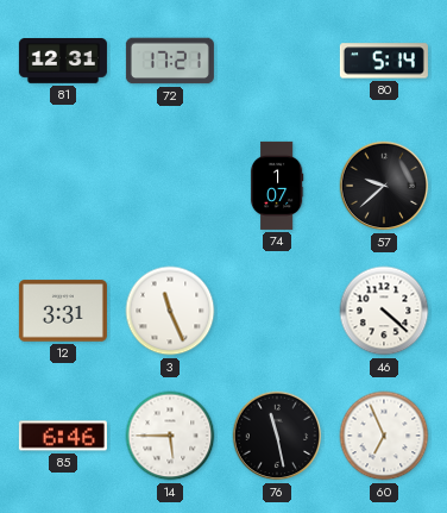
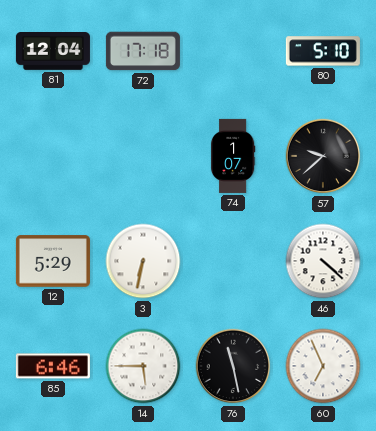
81: 12:31 -> 12:04
72: 17:21 -> 17:18
80: 5:14 -> 5:10
12: 3:31 -> 5:29
3: 11:26 -> 6:32
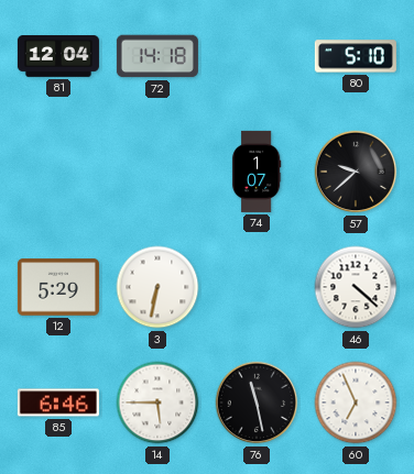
72: 17:18 -> 14:18
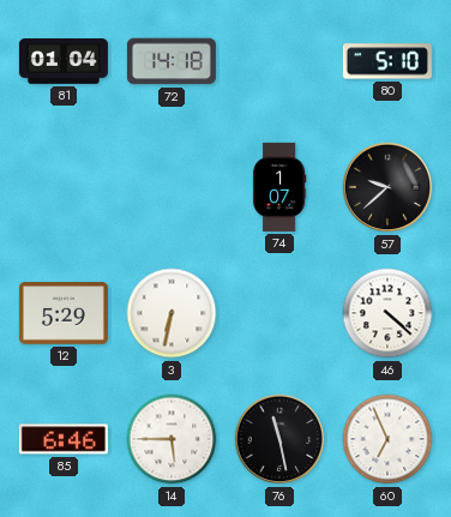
81: 12:04 -> 01:04
